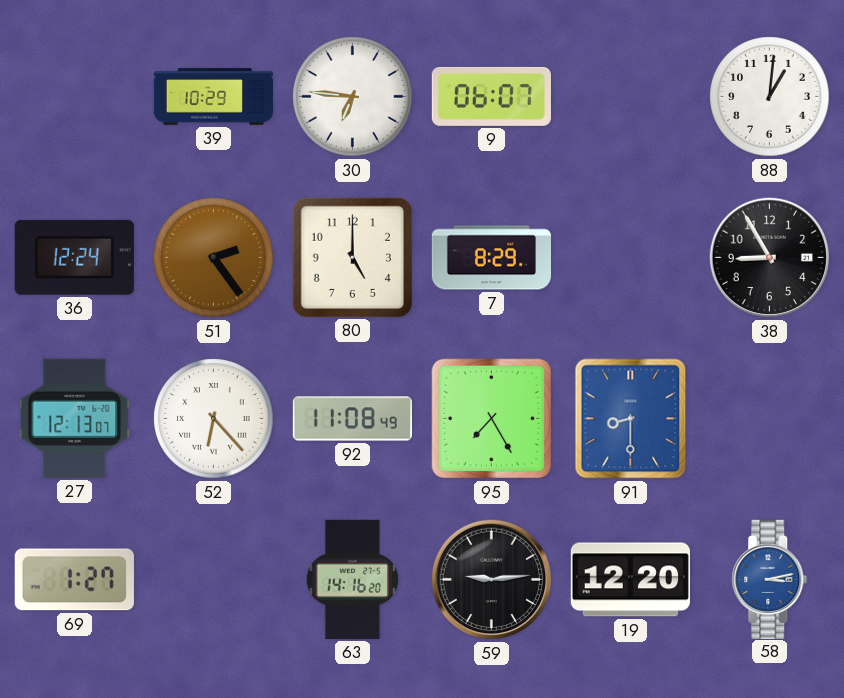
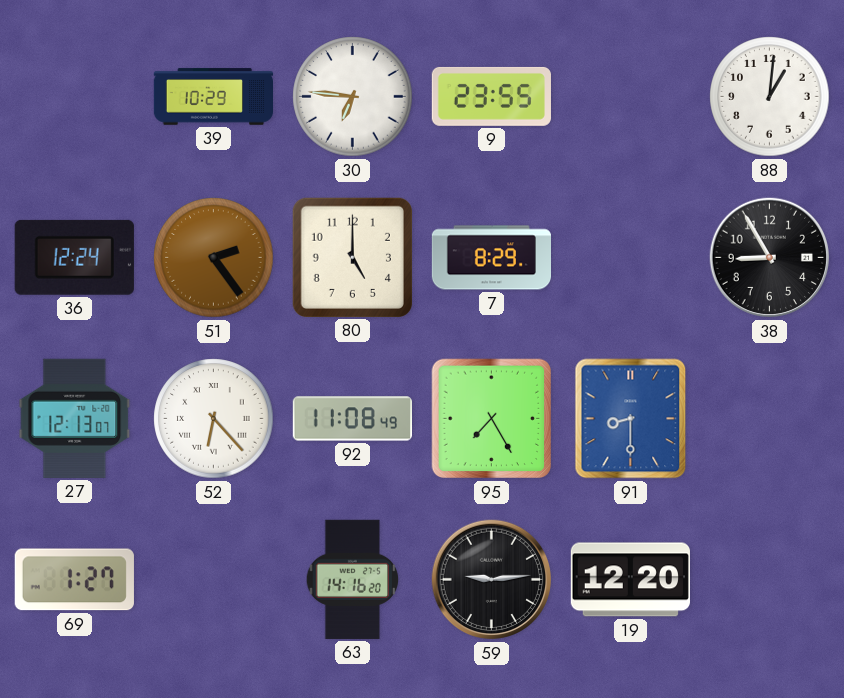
9: 06:07 -> 23:55
58: 3:13 -> none
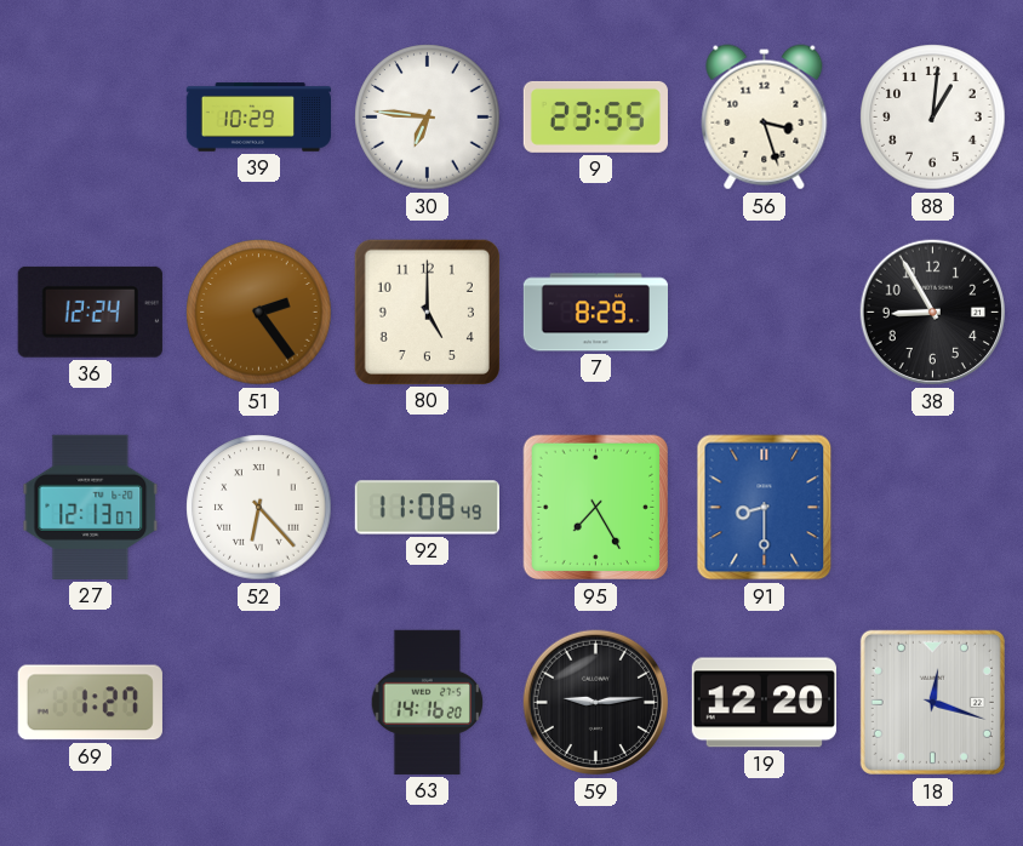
56: none -> 3:27
18: none -> 12:18
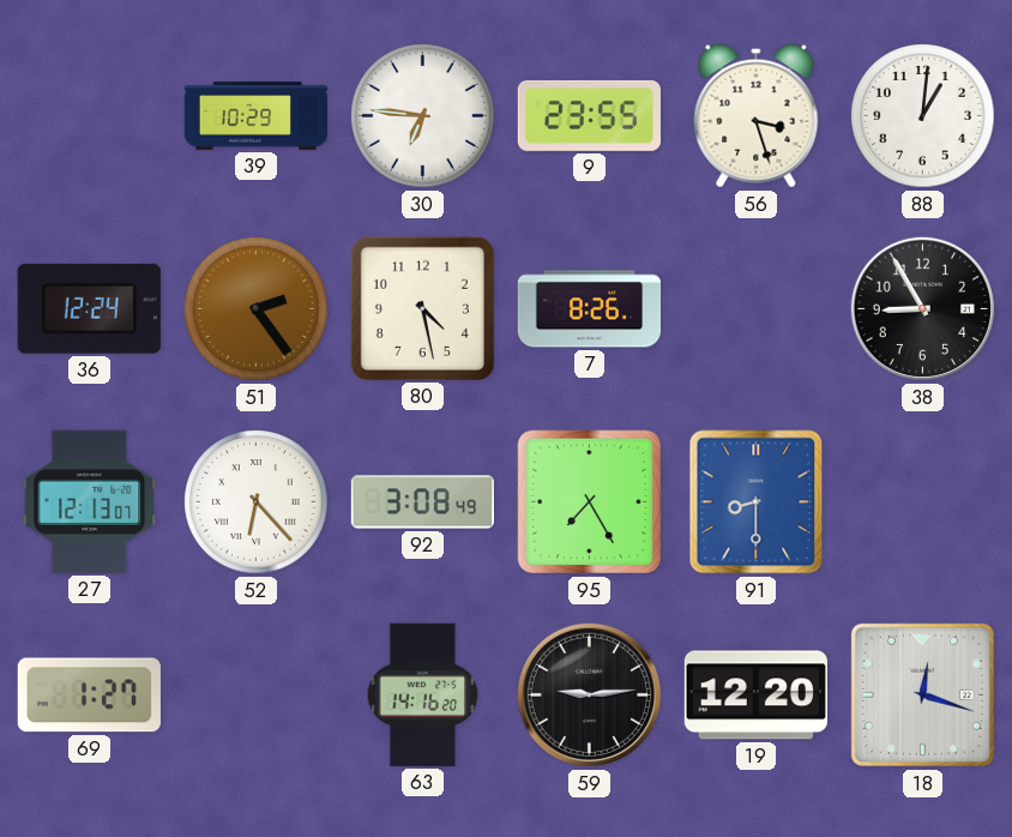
80: 5:00 -> 4:28
7: 8:29 -> 8:26
92: 11:08 -> 3:08
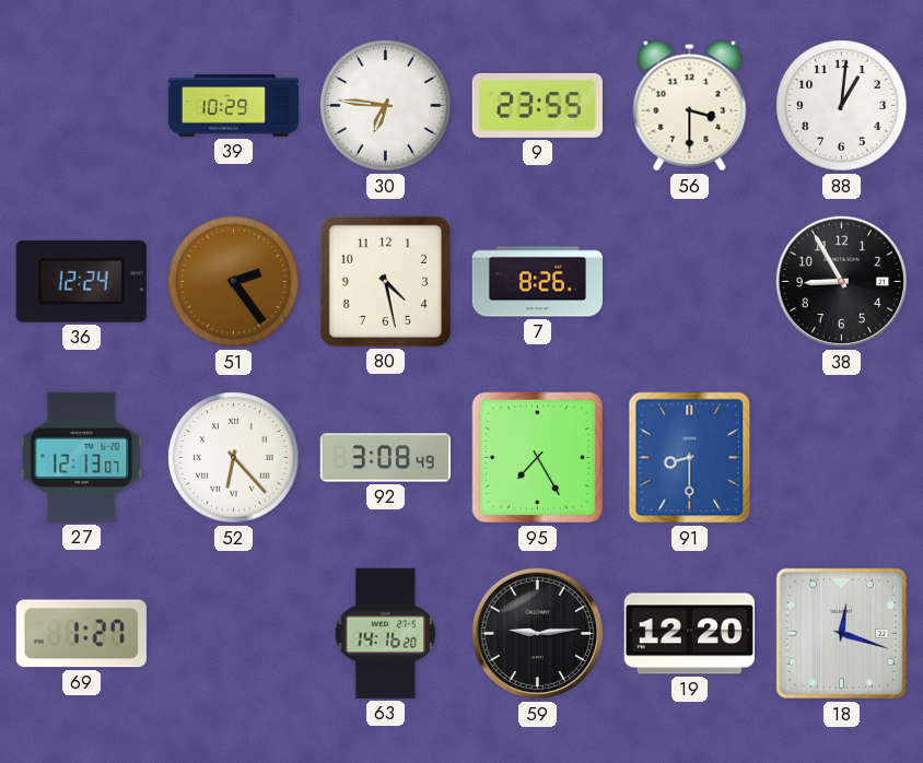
56: 3:27 -> 3:30
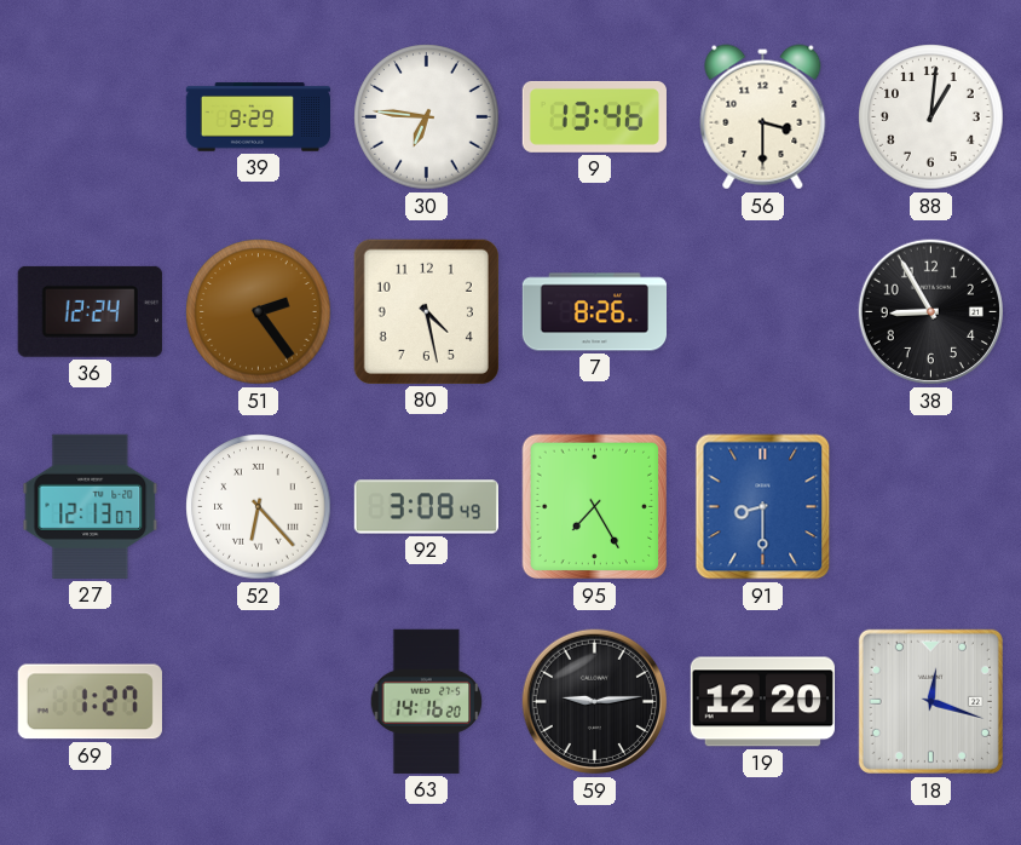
39: 10:29 -> 9:29
9: 23:55 -> 13:46
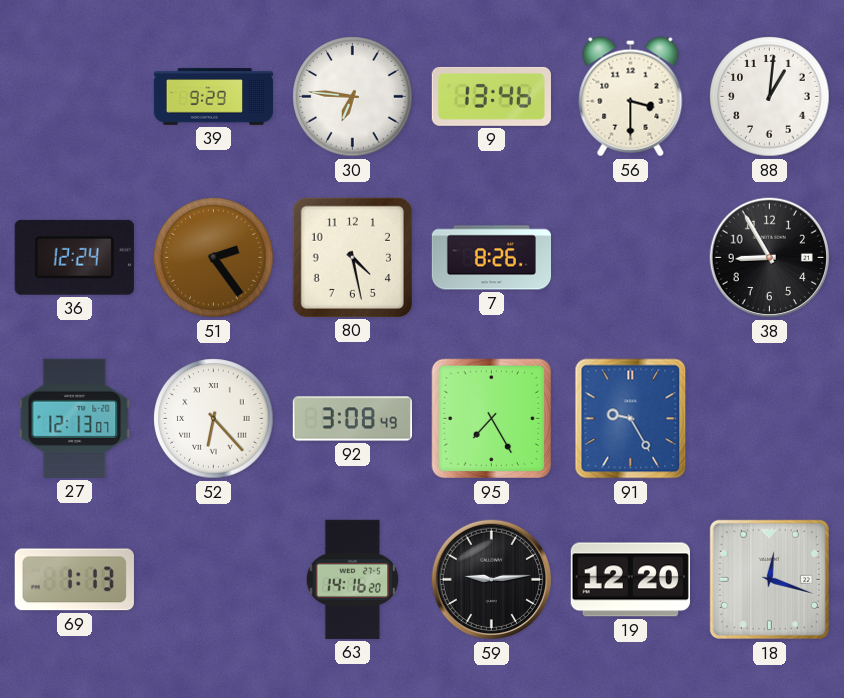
91: 8:30 -> 9:25
69: 1:27 -> 1:13
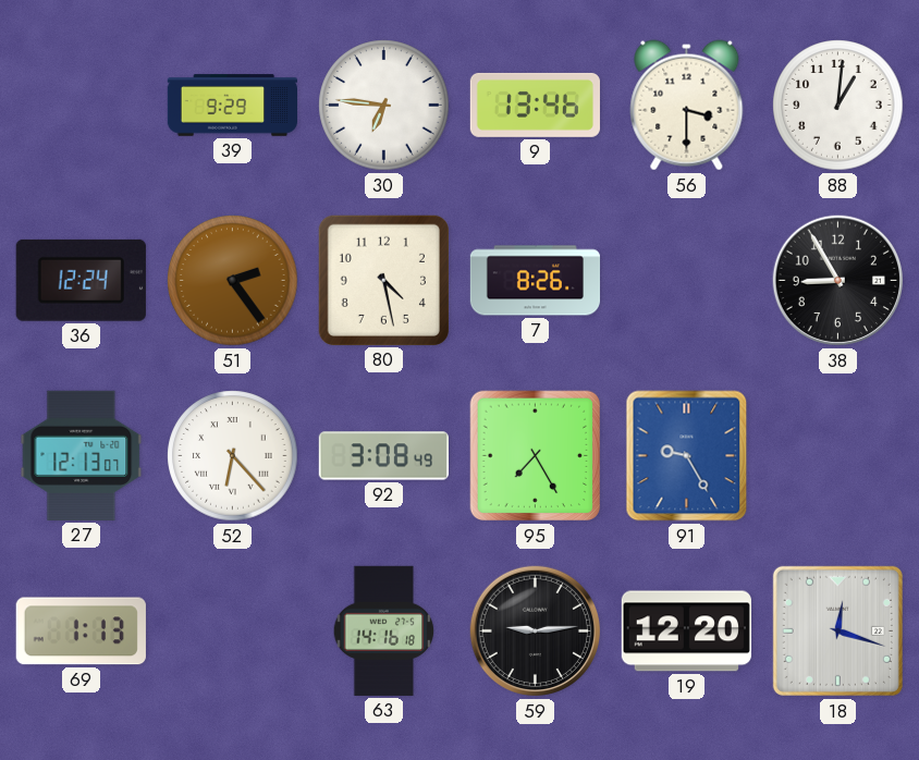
63: 14:16:20 -> 14:16:18
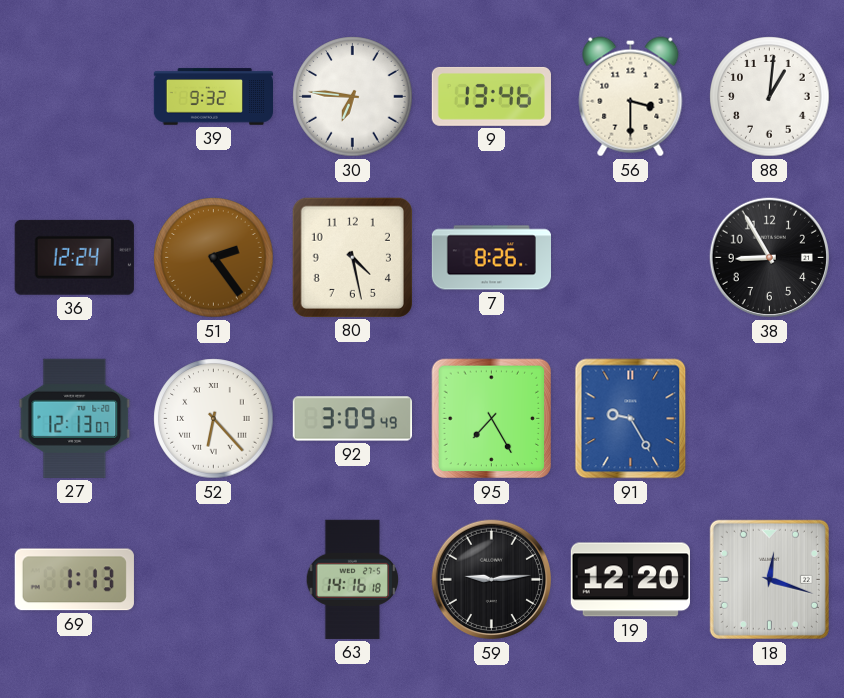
39: 9:29 -> 9:32
92: 3:08 -> 3:09
